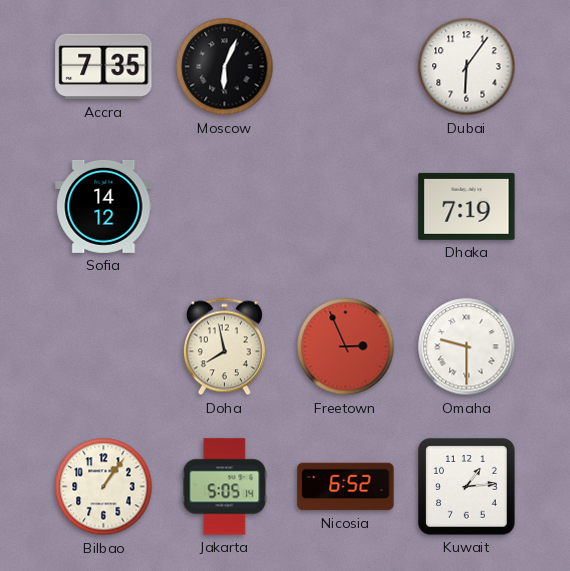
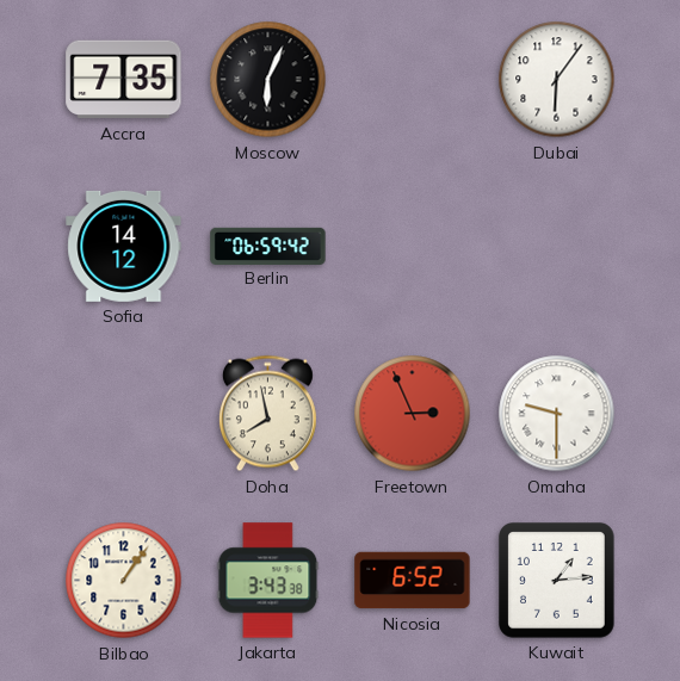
Berlin: none -> 06:59
Dhaka: 7:19 -> none
Jakarta: 5:05 -> 3:43
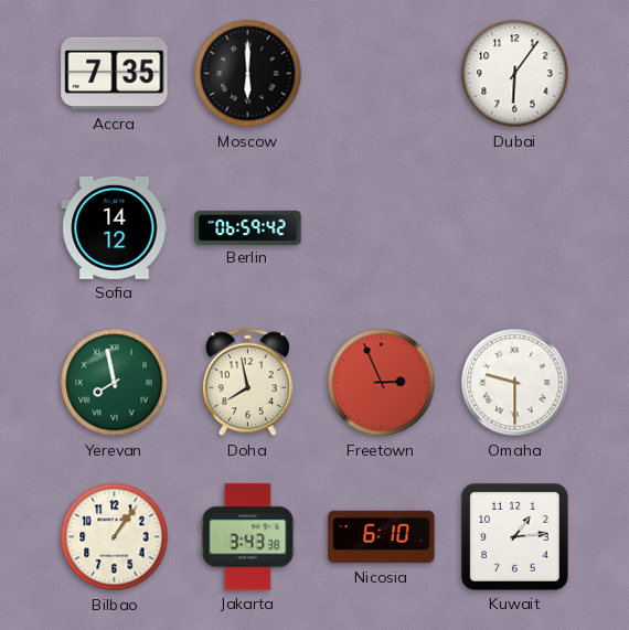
Moscow: 6:04 -> 6:00
Yerevan: none -> 7:58
Nicosia: 6:52 -> 6:10
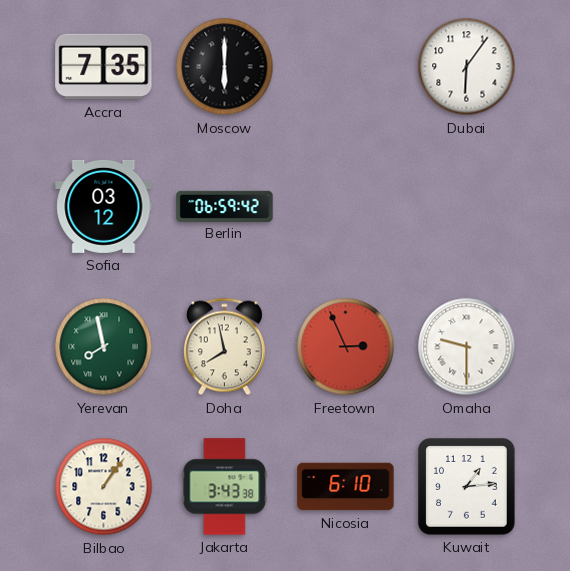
Sofia: 14:12 -> 03:12
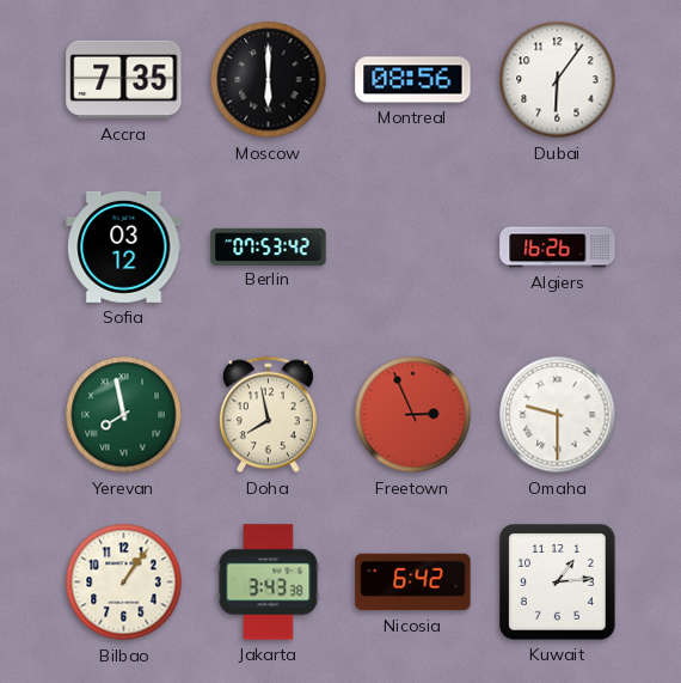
Montreal: none -> 08:56
Berlin: 06:59 -> 07:53
Algiers: none -> 16:26
Nicosia: 6:10 -> 6:42
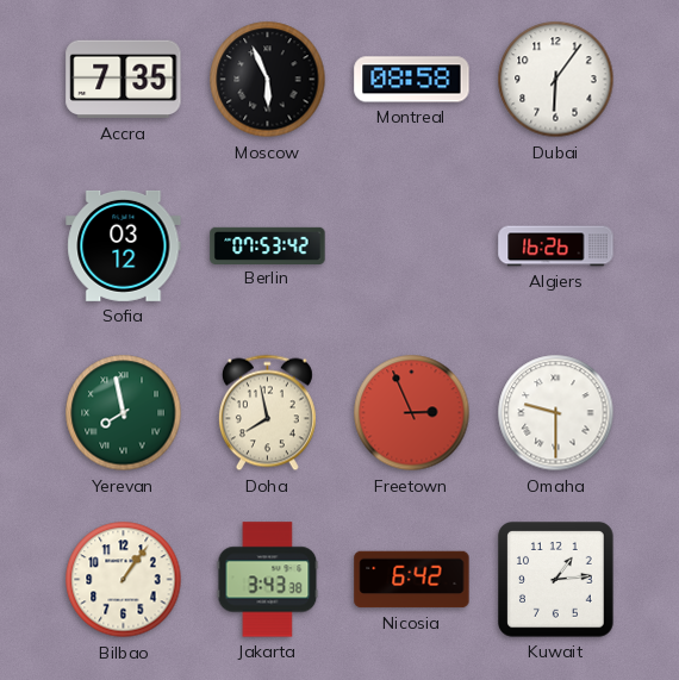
Moscow: 6:00 -> 5:56
Montreal: 08:56 -> 08:58
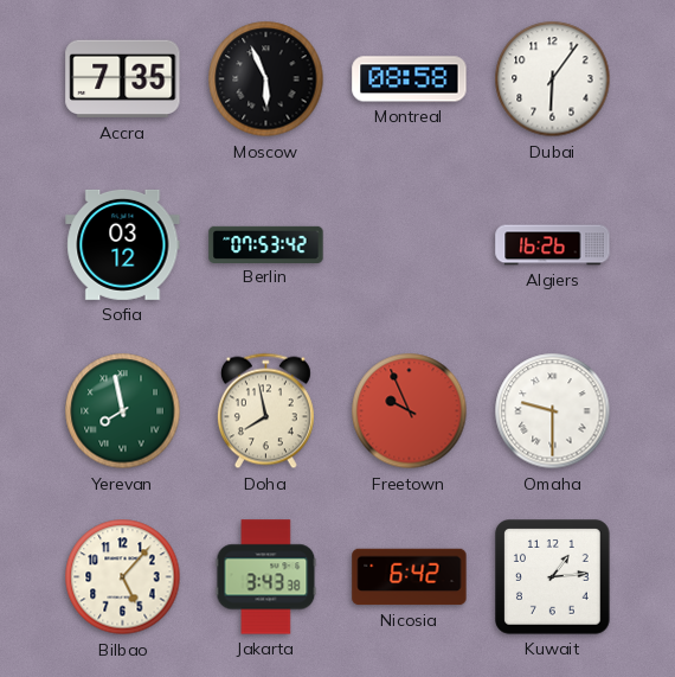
Freetown: 2:56 -> 9:56
Bilbao: 1:06 -> 5:07
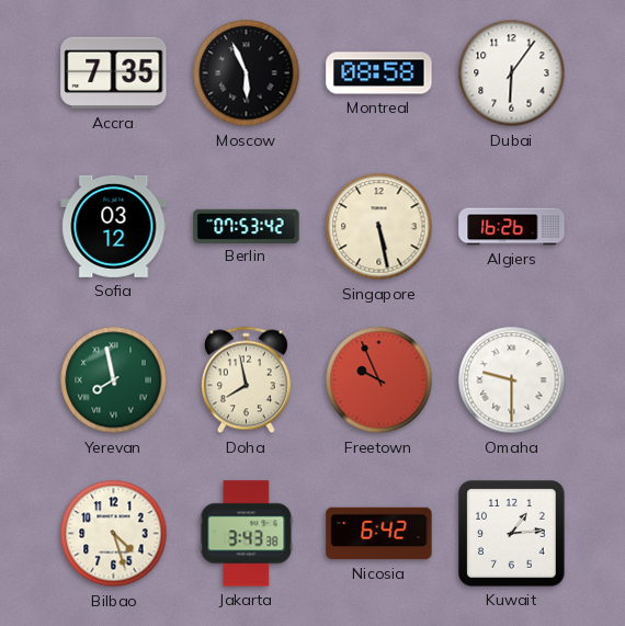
Singapore: none -> 5:28
Bilbao: 5:07 -> 4:27
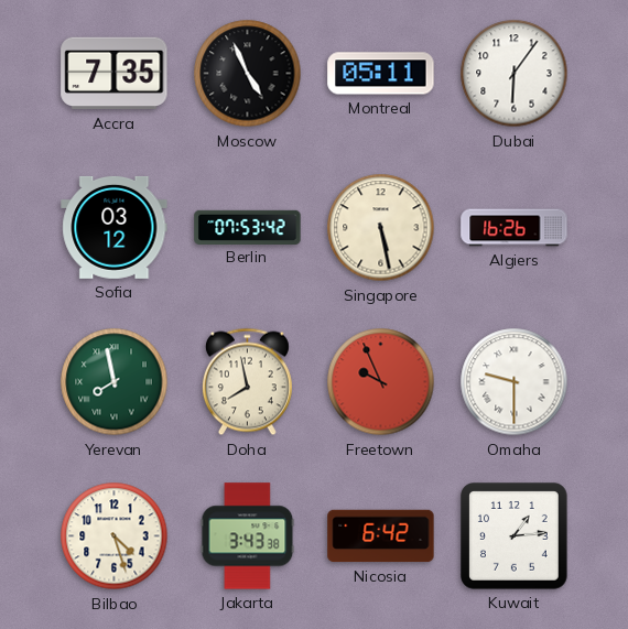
Moscow: 5:56 -> 4:56
Montreal: 08:58 -> 05:11
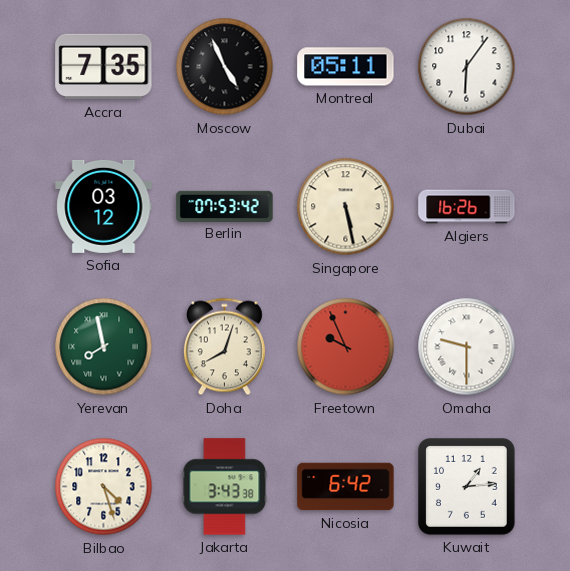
Doha: 7:58 -> 8:03
